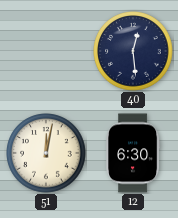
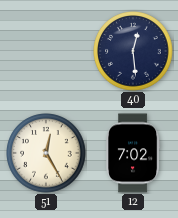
51: 12:02 -> 12:25
12: 6:30 -> 7:02
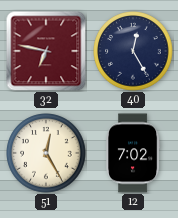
32: none -> 6:47
40: 12:29 -> 12:25
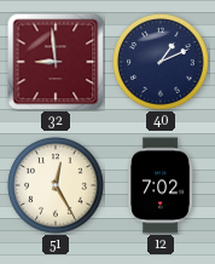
32: 6:47 -> 8:59
40: 12:25 -> 1:11
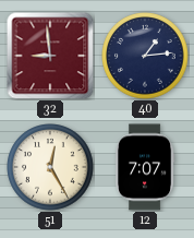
40: 1:11 -> 1:14
12: 7:02 -> 7:07
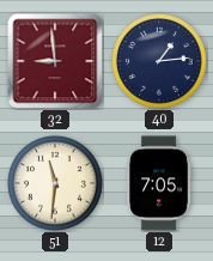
51: 12:25 -> 11:31
12: 7:07 -> 7:05
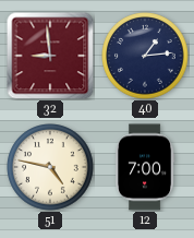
51: 11:31 -> 4:47
12: 7:05 -> 7:00
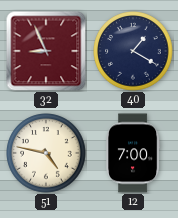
32: 8:59 -> 8:56
40: 1:14 -> 1:20
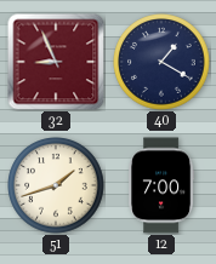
51: 4:47 -> 1:42
